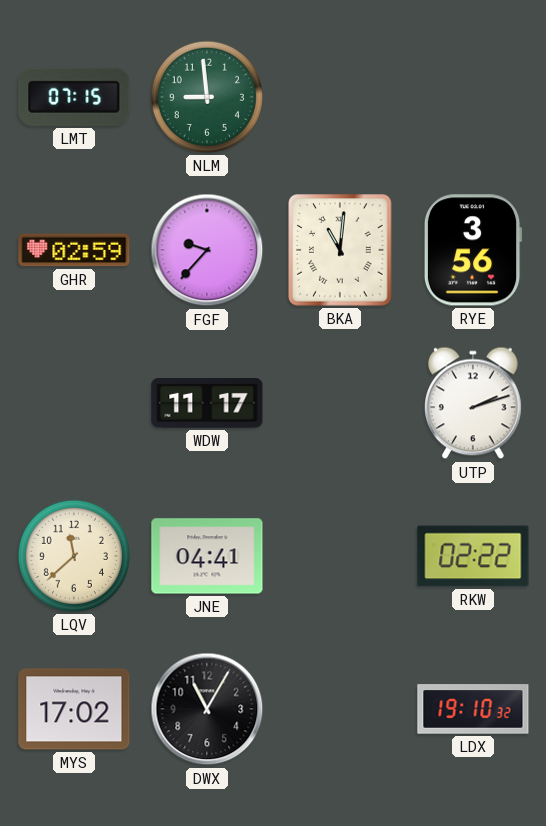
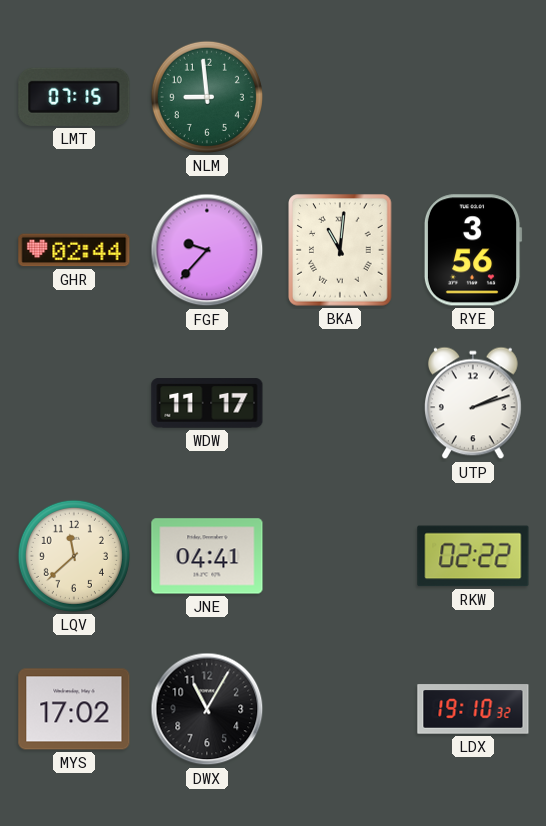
GHR: 02:59 -> 02:44
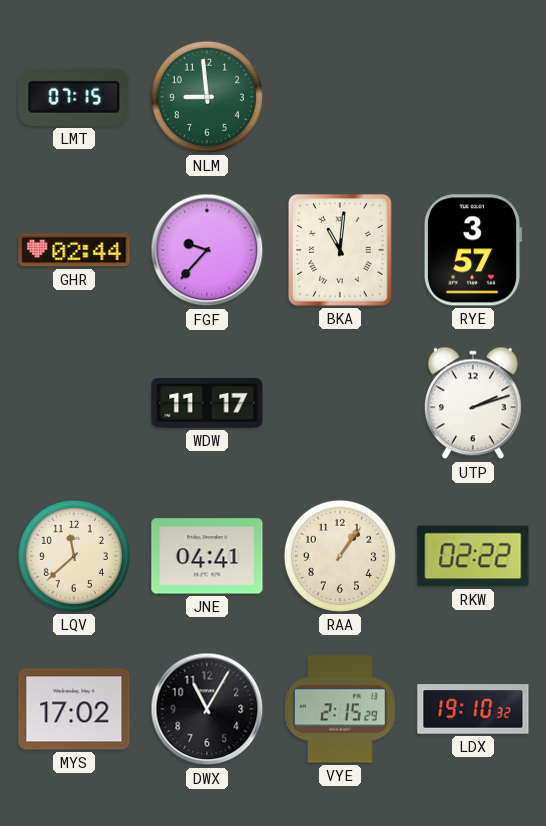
RYE: 3:56 -> 3:57
RAA: none -> 1:06
VYE: none -> 2:15
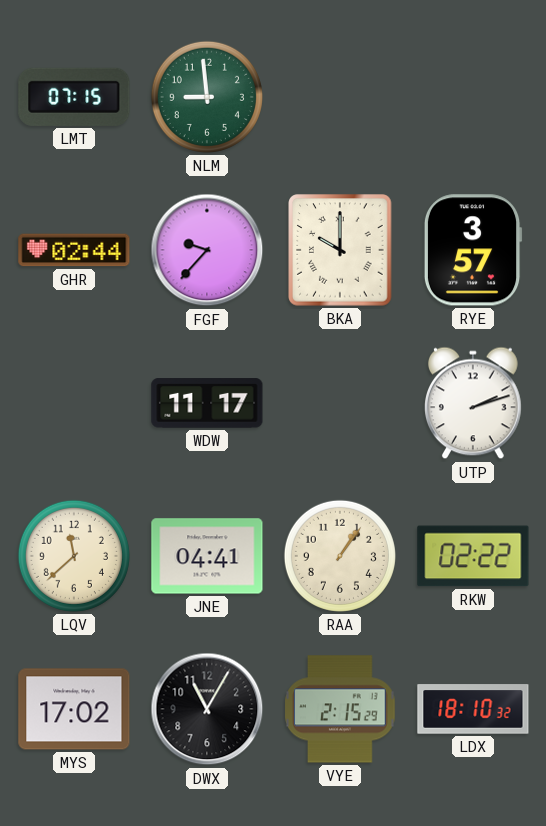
BKA: 11:01 -> 10:00
LDX: 19:10 -> 18:10
